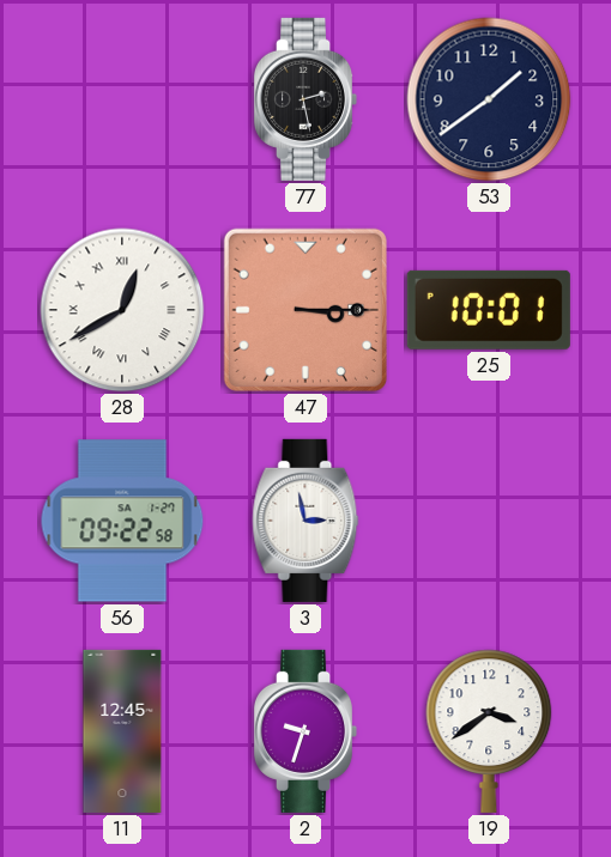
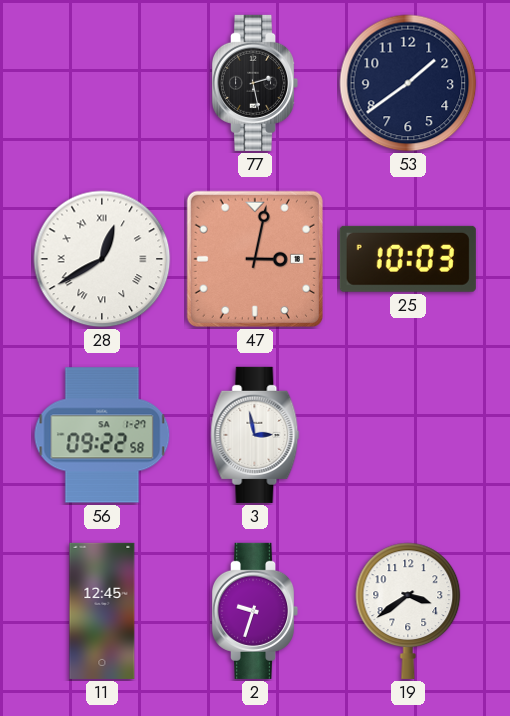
47: 3:15 -> 3:02
25: 10:01 -> 10:03
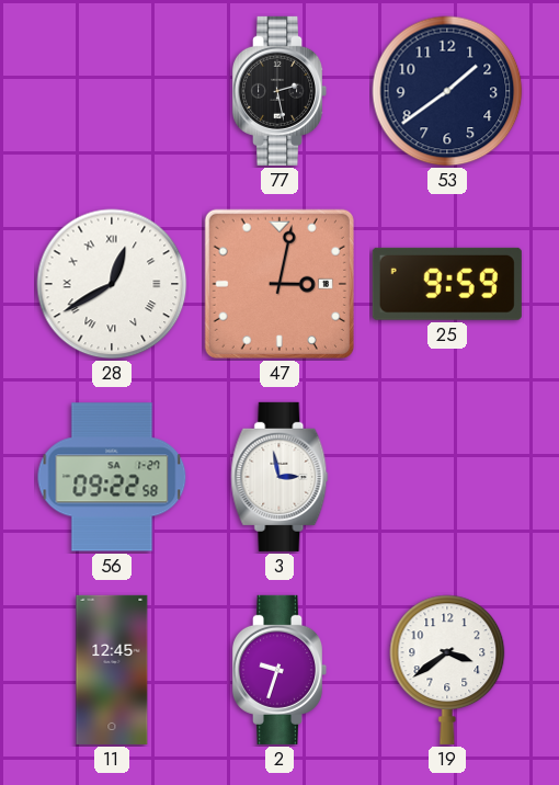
25: 10:03 -> 9:59
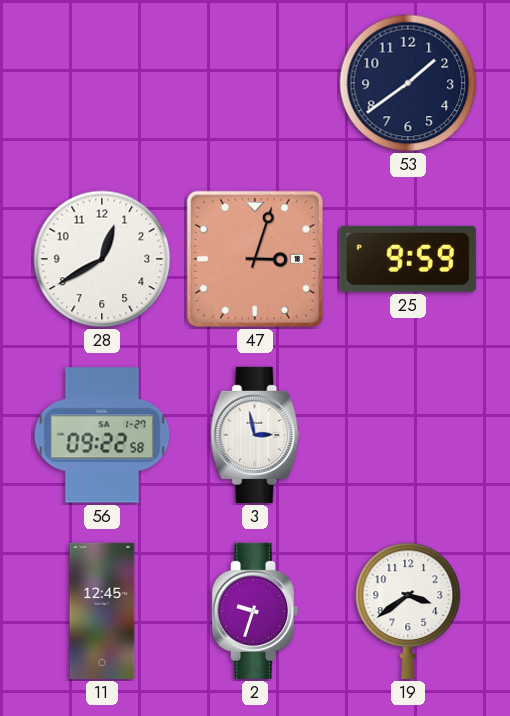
77: 2:28 -> none
28 numerals: Roman -> Arabic
47: 3:02 -> 3:03
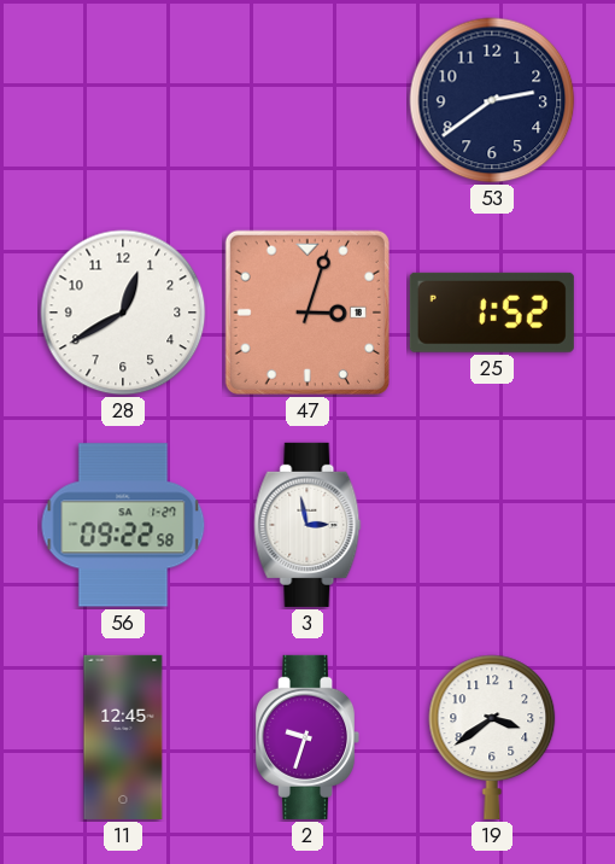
53: 1:39 -> 2:39
25: 9:59 -> 1:52
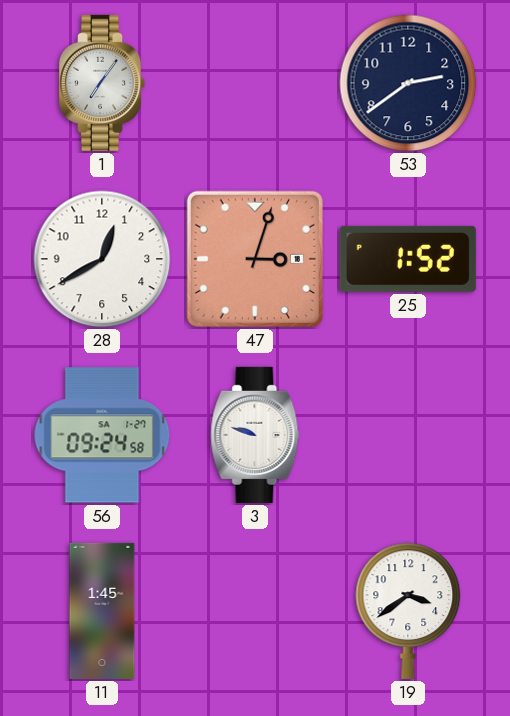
1: none -> 7:06
56: 09:22 -> 09:24
3: 2:58 -> 9:48
11: 12:45 -> 1:45
2: 9:33 -> none
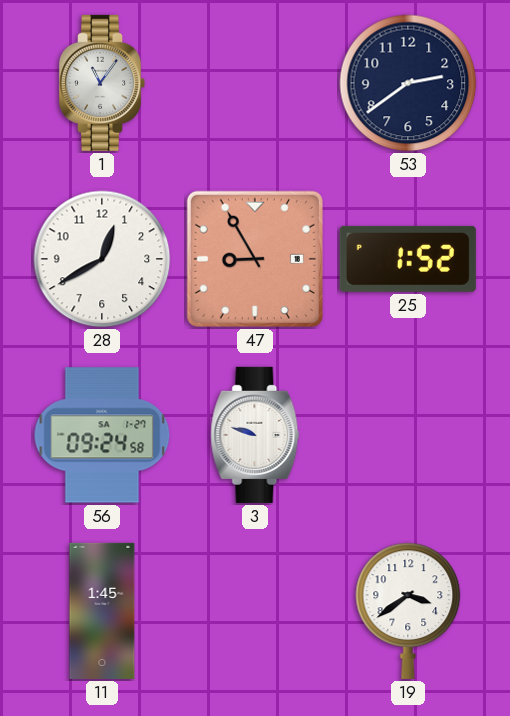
1: 7:06 -> 11:06
47: 3:03 -> 8:55
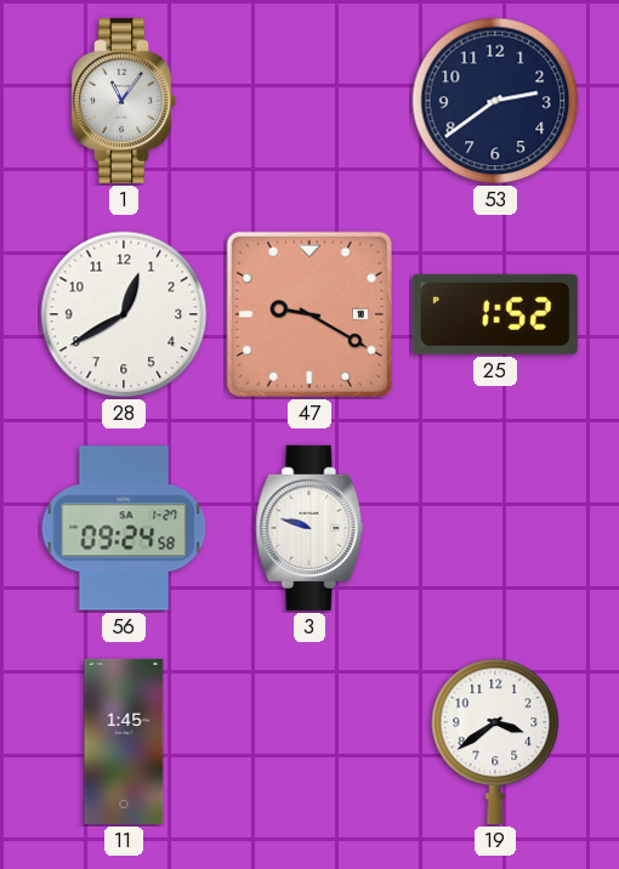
47: 8:55 -> 9:20
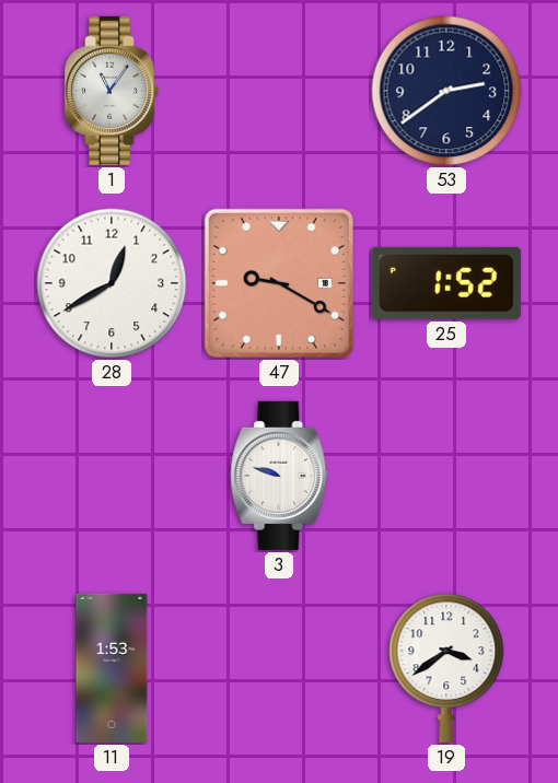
56: 09:24 -> none
11: 1:45 -> 1:53
